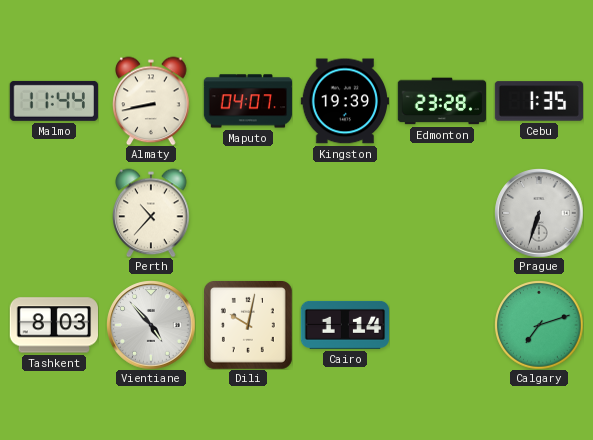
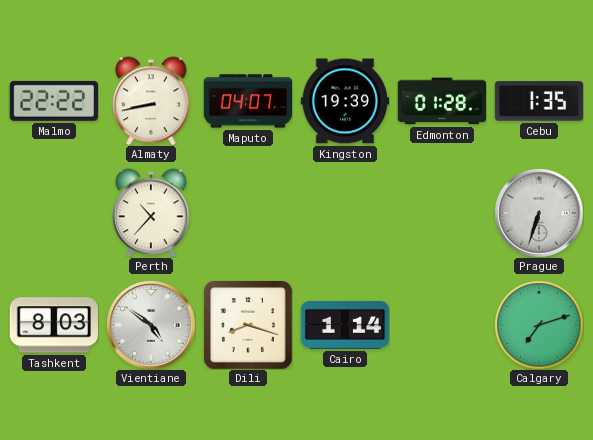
Malmo: 11:44 -> 22:22
Edmonton: 23:28 -> 01:28
Vientiane: 4:53 -> 4:51
Dili: 10:02 -> 8:18
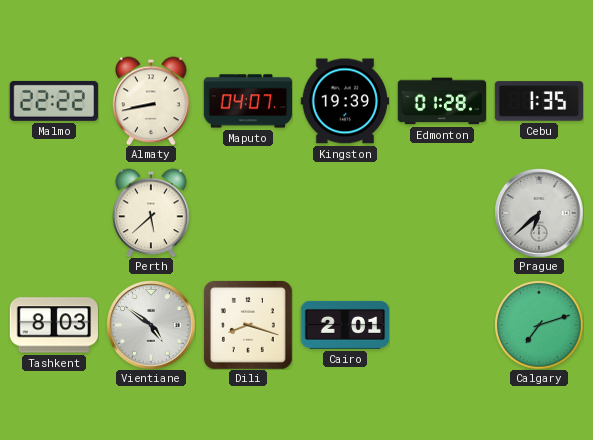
Perth: 10:37 -> 5:38
Prague: 6:33 -> 6:38
Cairo: 1:14 -> 2:01
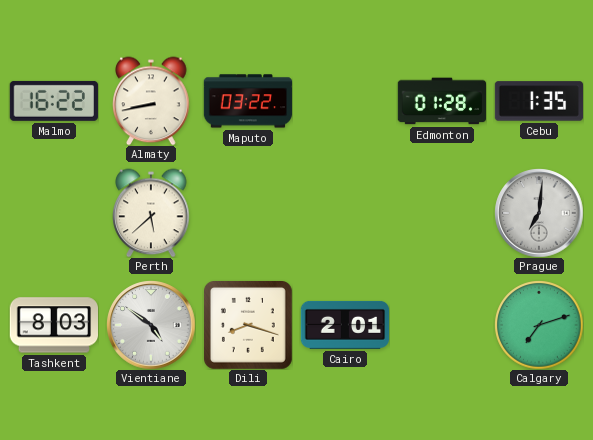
Malmo: 22:22 -> 16:22
Maputo: 04:07 -> 03:22
Kingston: 19:39 -> none
Prague: 6:38 -> 7:01
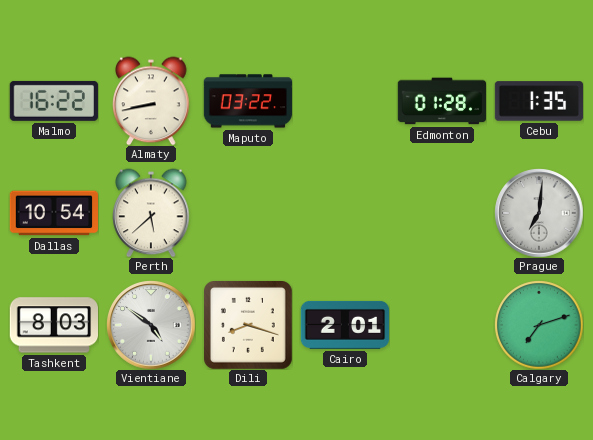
Dallas: none -> 10:54
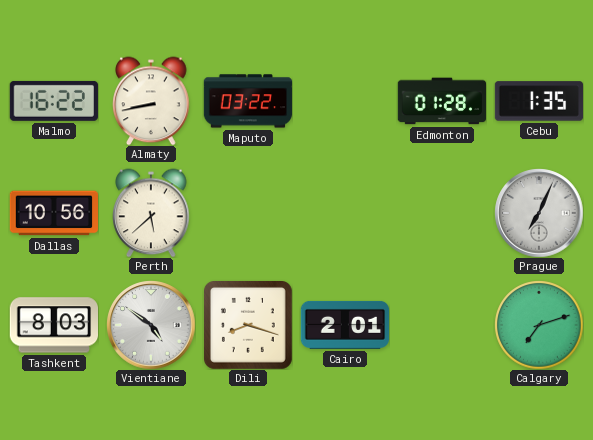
Dallas: 10:54 -> 10:56
Prague: 7:01 -> 7:04
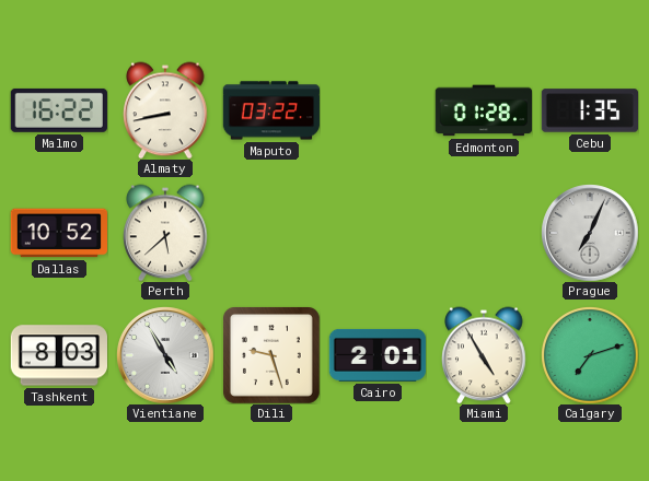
Dallas: 10:56 -> 10:52
Vientiane: 4:51 -> 4:55
Dili: 8:18 -> 9:27
Miami: none -> 4:55
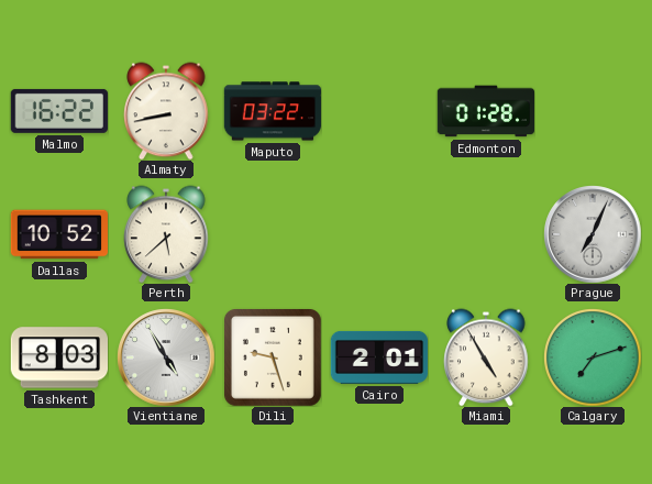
Cebu: 1:35 -> none
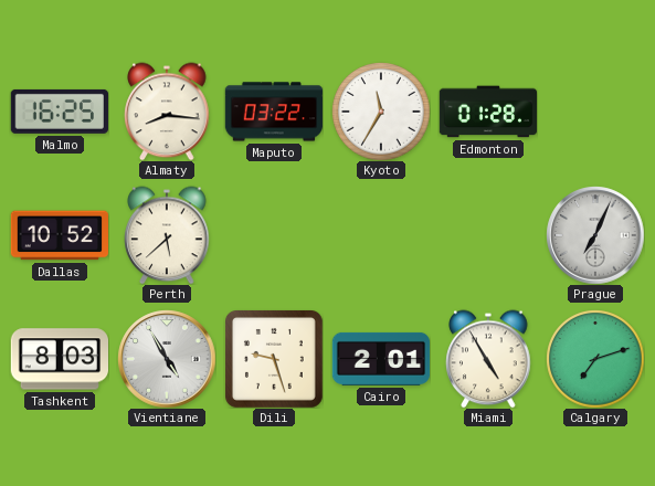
Malmo: 16:22 -> 16:25
Almaty: 8:43 -> 8:16
Kyoto: none -> 11:35
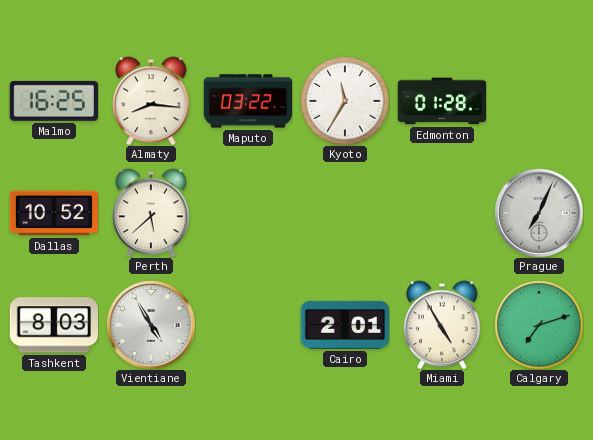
Dili: 9:27 -> none
